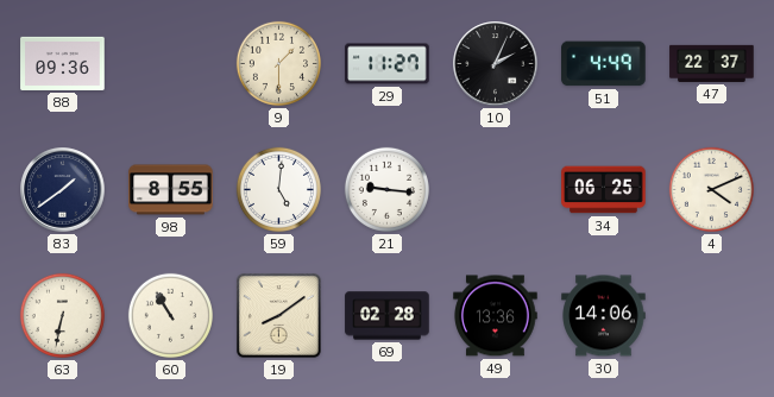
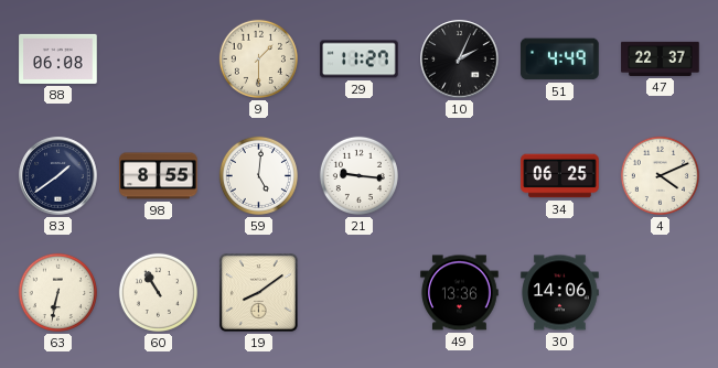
88: 09:36 -> 06:08
69: 02:28 -> none
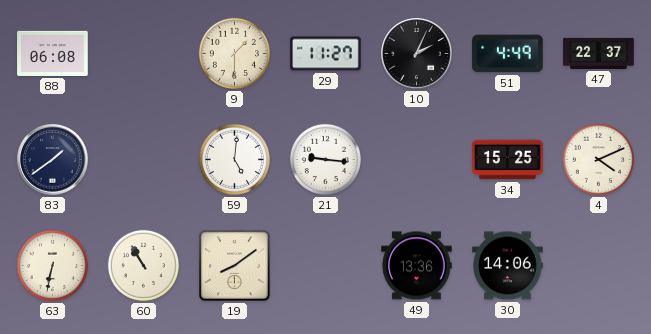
98: 8:55 -> none
34: 06:25 -> 15:25
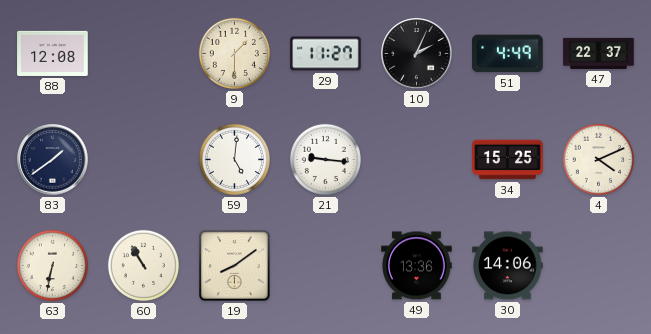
88: 06:08 -> 12:08
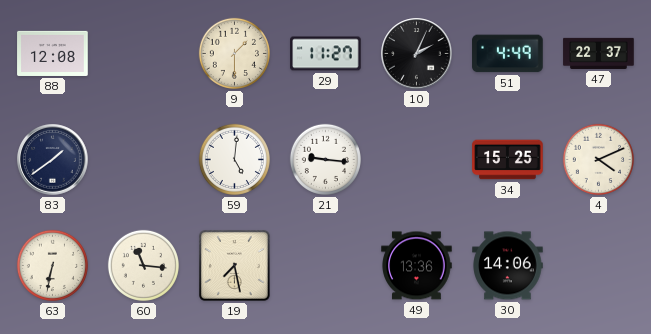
60: 10:55 -> 11:16
19: 8:09 -> 7:28
